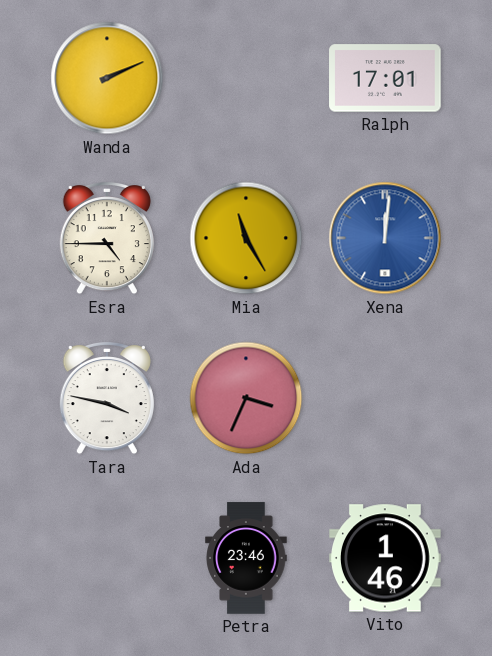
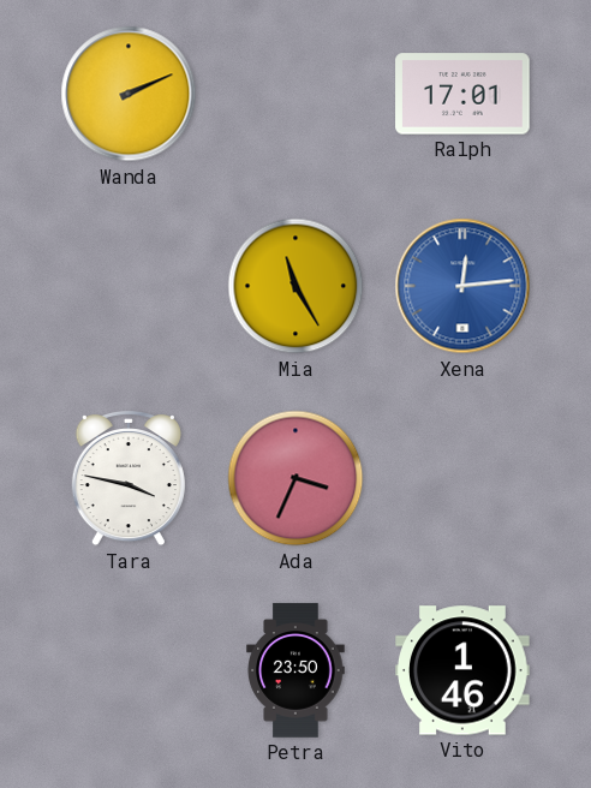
Esra: 4:45 -> none
Xena: 12:01 -> 12:14
Petra: 23:46 -> 23:50
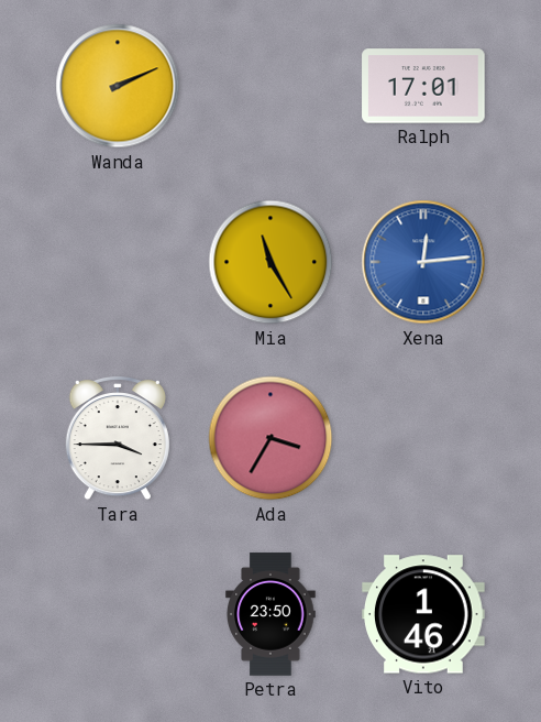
Tara: 3:47 -> 3:45
Ada: 3:34 -> 3:35
